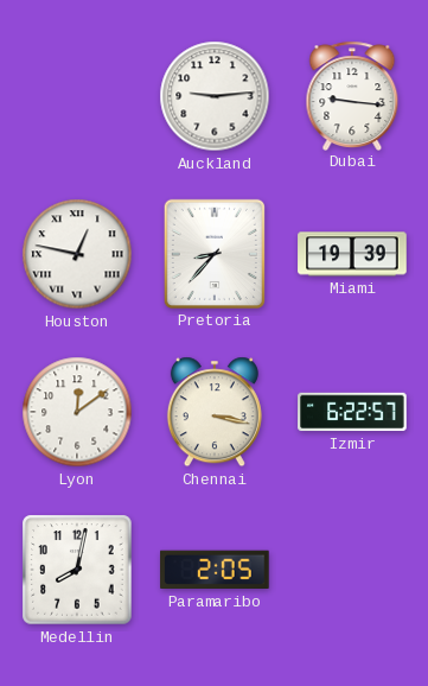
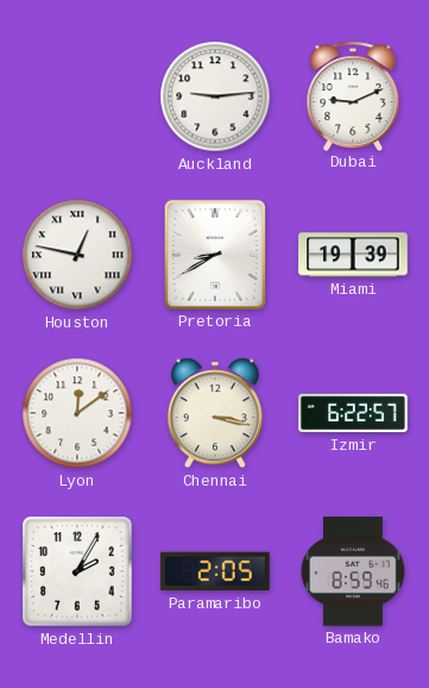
Dubai: 9:16 -> 9:11
Pretoria: 8:37 -> 8:40
Medellin: 8:02 -> 2:05
Bamako: none -> 8:59
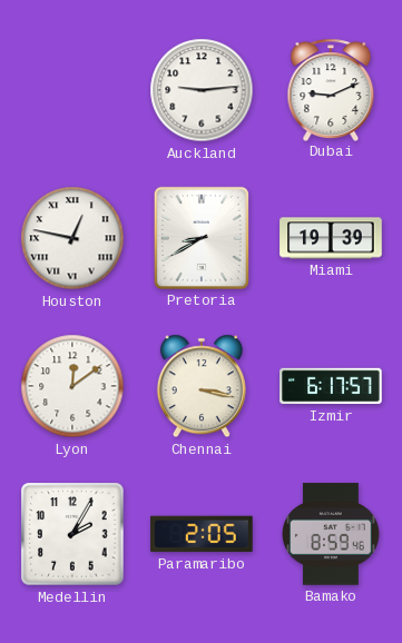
Izmir: 6:22 -> 6:17
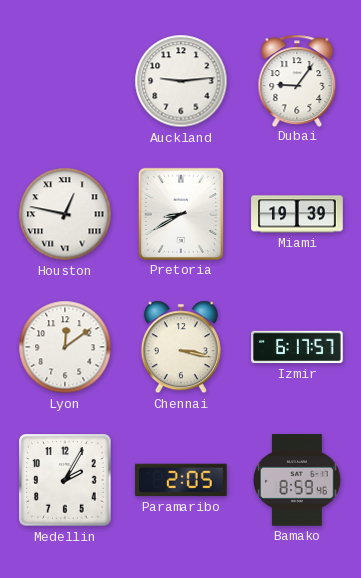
Dubai: 9:11 -> 9:06
